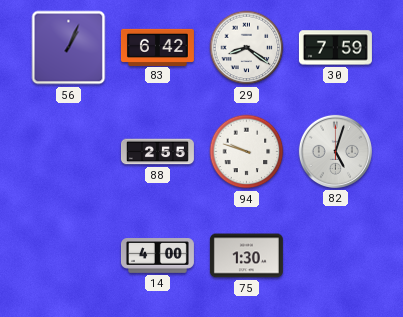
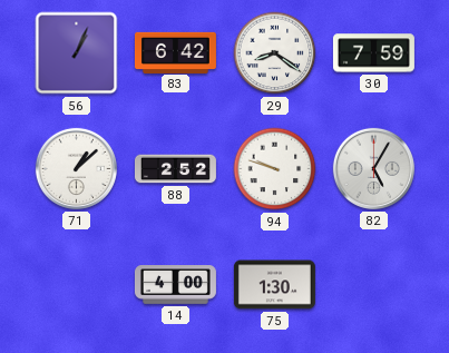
71: none -> 1:08
88: 2:55 -> 2:52
82: 5:03 -> 5:05
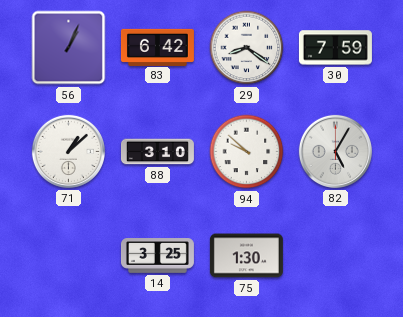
88: 2:52 -> 3:10
94: 9:48 -> 9:52
14: 4:00 -> 3:25
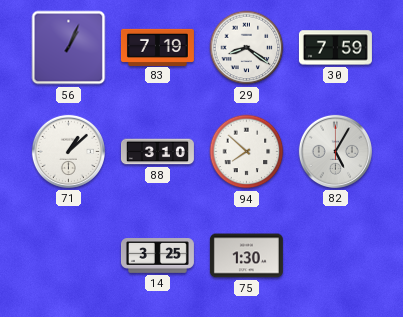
83: 6:42 -> 7:19
94: 9:52 -> 7:52
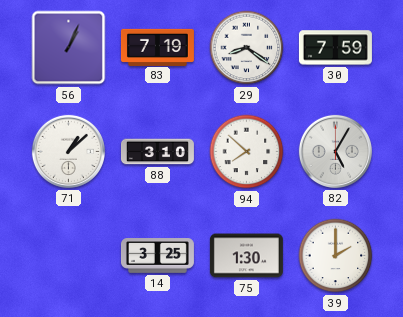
39: none -> 2:00
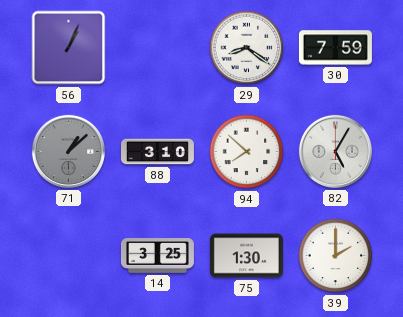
83: 7:19 -> none
71 dial: white -> grey
